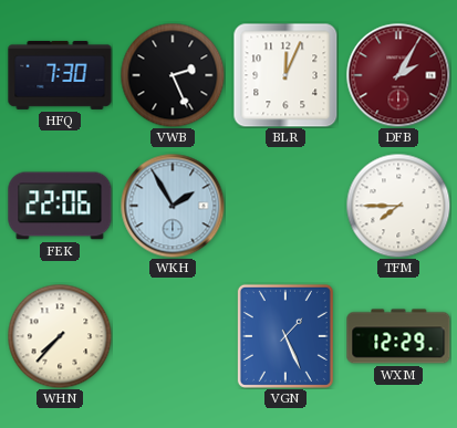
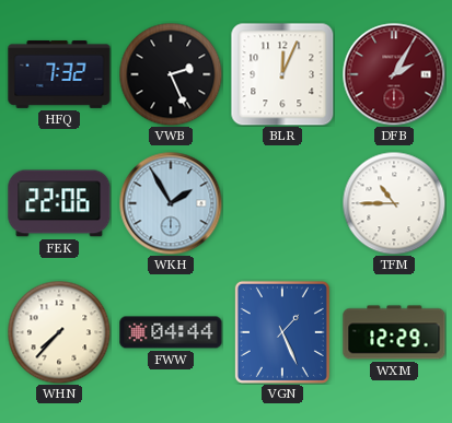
HFQ: 7:30 -> 7:32
TFM: 7:45 -> 10:45
FWW: none -> 04:44
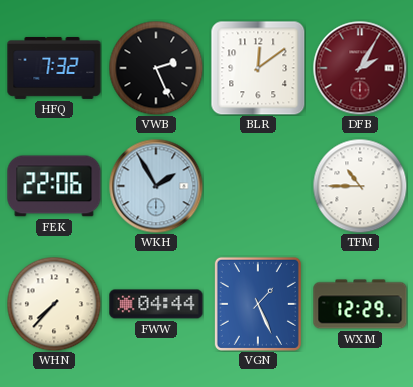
BLR: 12:04 -> 12:09
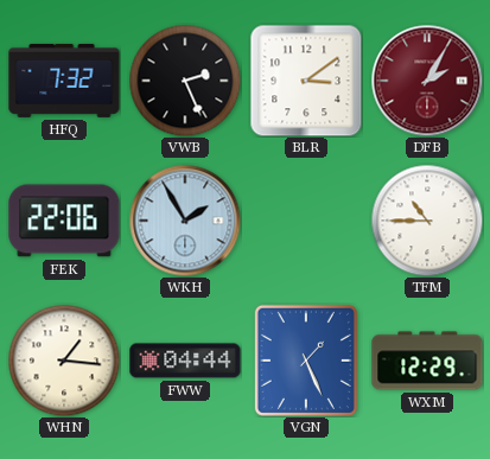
BLR: 12:09 -> 3:09
WHN: 7:37 -> 1:16
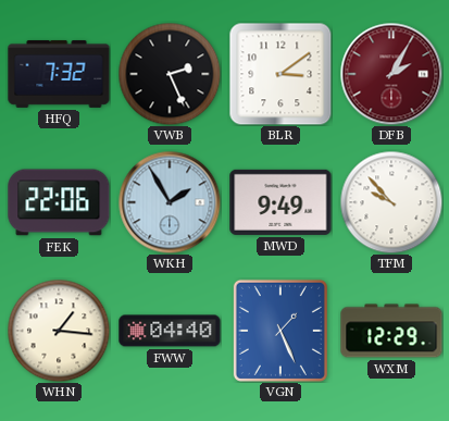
MWD: none -> 9:49
TFM: 10:45 -> 9:53
FWW: 04:44 -> 04:40
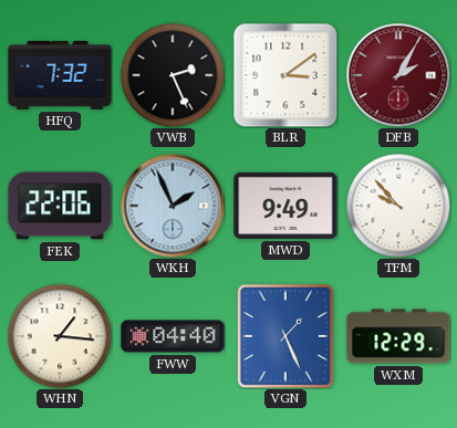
WKH: 1:55 -> 1:56
